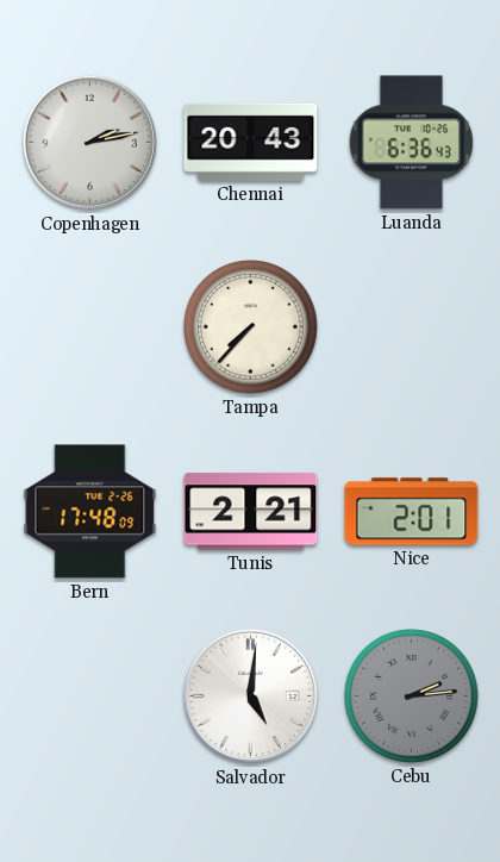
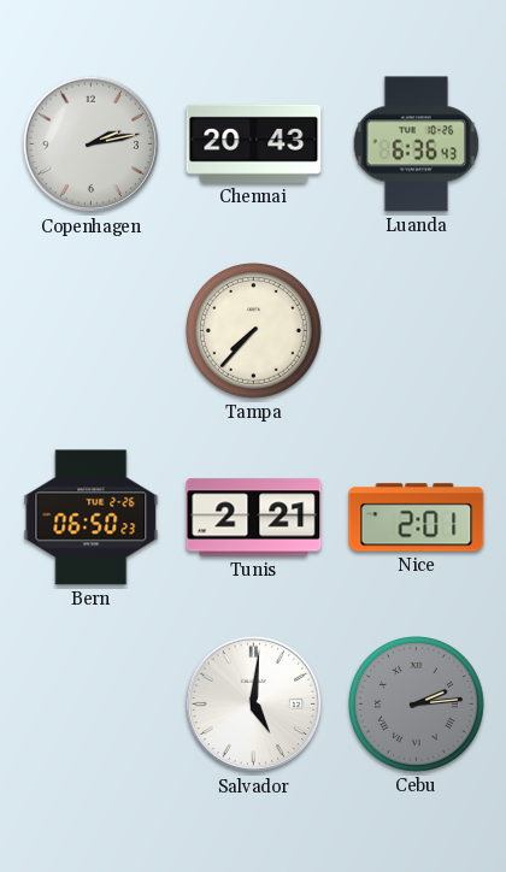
Bern: 17:48 -> 06:50
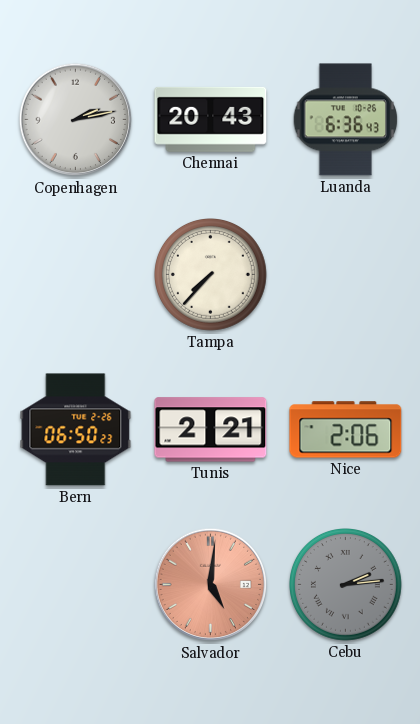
Nice: 2:01 -> 2:06
Salvador dial: white -> salmon
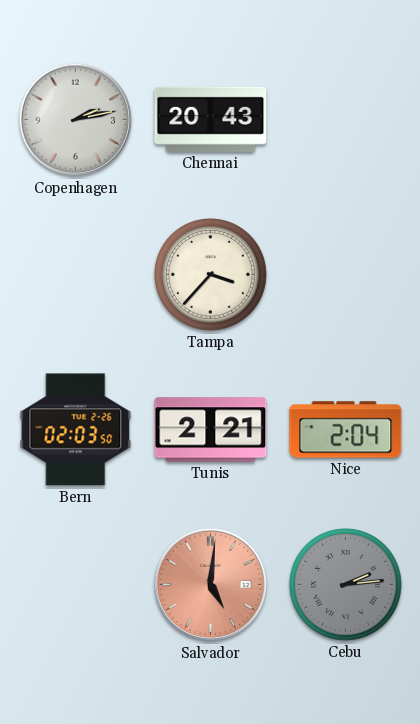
Luanda: 6:36 -> none
Tampa: 7:37 -> 3:37
Bern: 06:50 -> 02:03
Nice: 2:06 -> 2:04
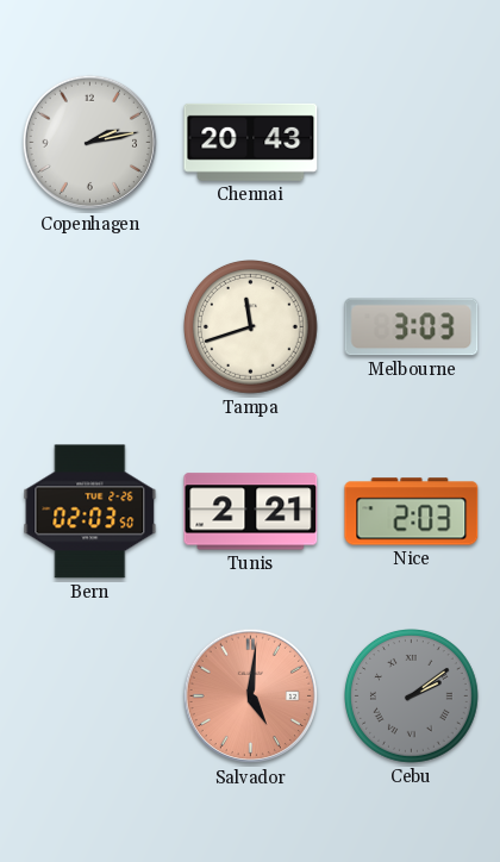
Tampa: 3:37 -> 11:42
Melbourne: none -> 3:03
Nice: 2:04 -> 2:03
Cebu: 2:14 -> 2:09
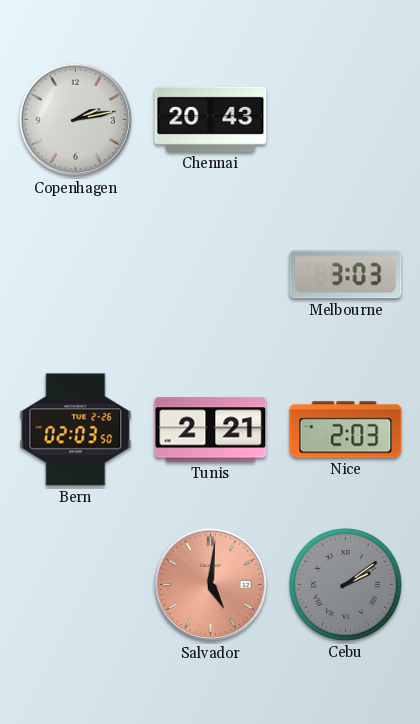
Tampa: 11:42 -> none
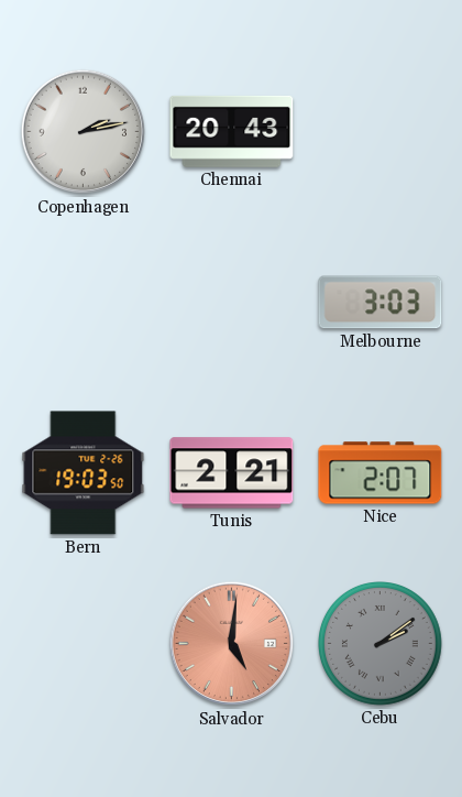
Bern: 02:03 -> 19:03
Nice: 2:03 -> 2:07
